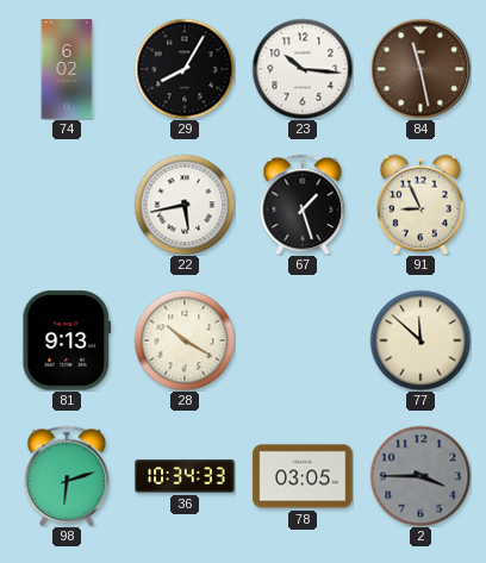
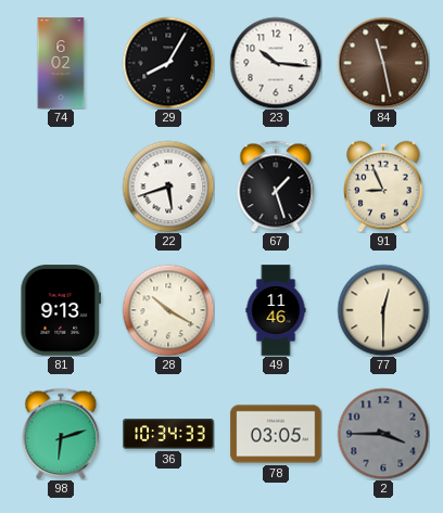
22: 5:43 -> 5:42
49: none -> 11:46
77: 11:52 -> 12:30
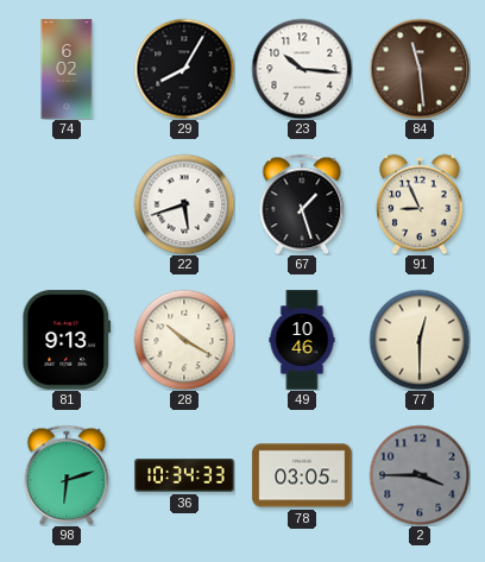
84: 11:28 -> 11:29
49: 11:46 -> 10:46
